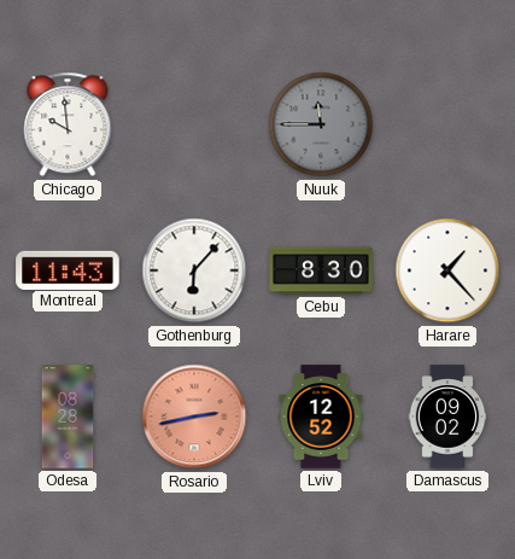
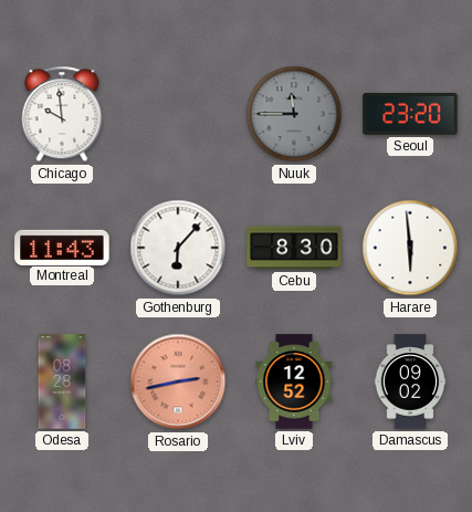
Seoul: none -> 23:20
Harare: 1:23 -> 5:59
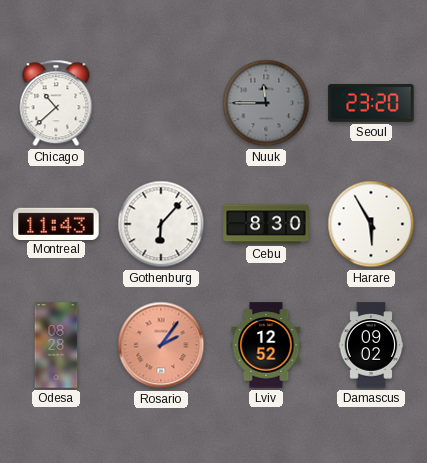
Chicago: 9:59 -> 10:38
Harare: 5:59 -> 5:55
Rosario: 2:43 -> 2:06
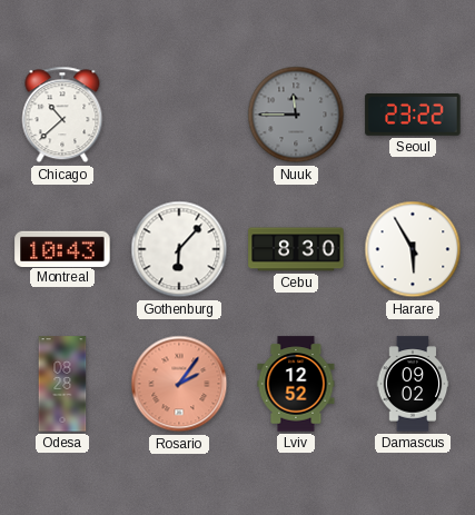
Seoul: 23:20 -> 23:22
Montreal: 11:43 -> 10:43
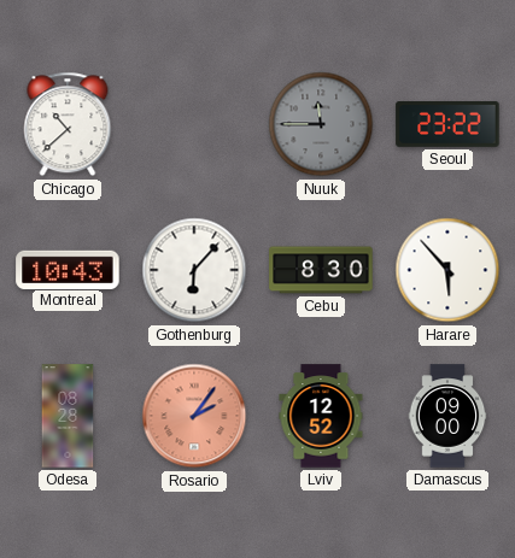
Harare: 5:55 -> 5:53
Damascus: 09:02 -> 09:00
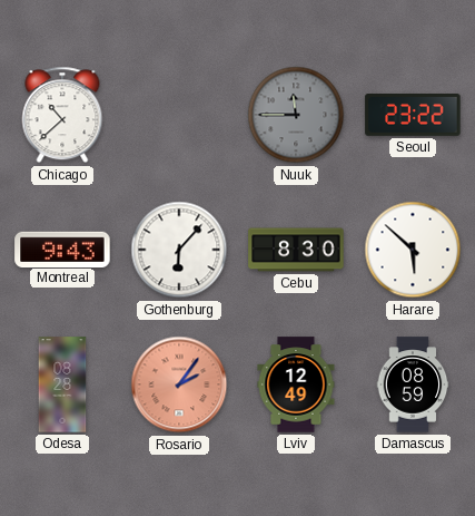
Montreal: 10:43 -> 9:43
Harare: 5:53 -> 5:52
Lviv: 12:52 -> 12:49
Damascus: 09:00 -> 08:59
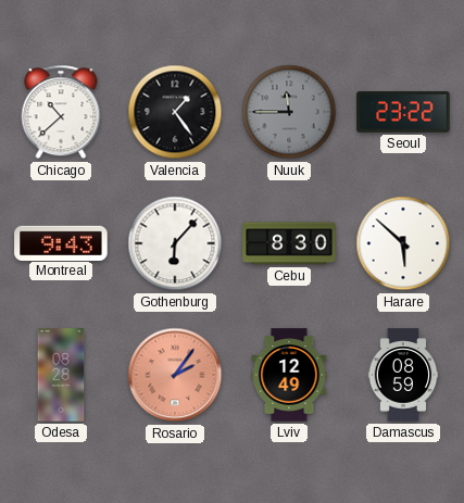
Valencia: none -> 1:24
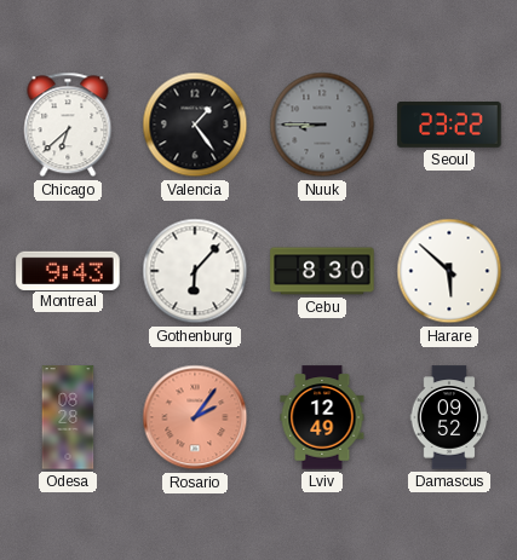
Chicago: 10:38 -> 6:38
Nuuk: 11:45 -> 8:45
Damascus: 08:59 -> 09:52
